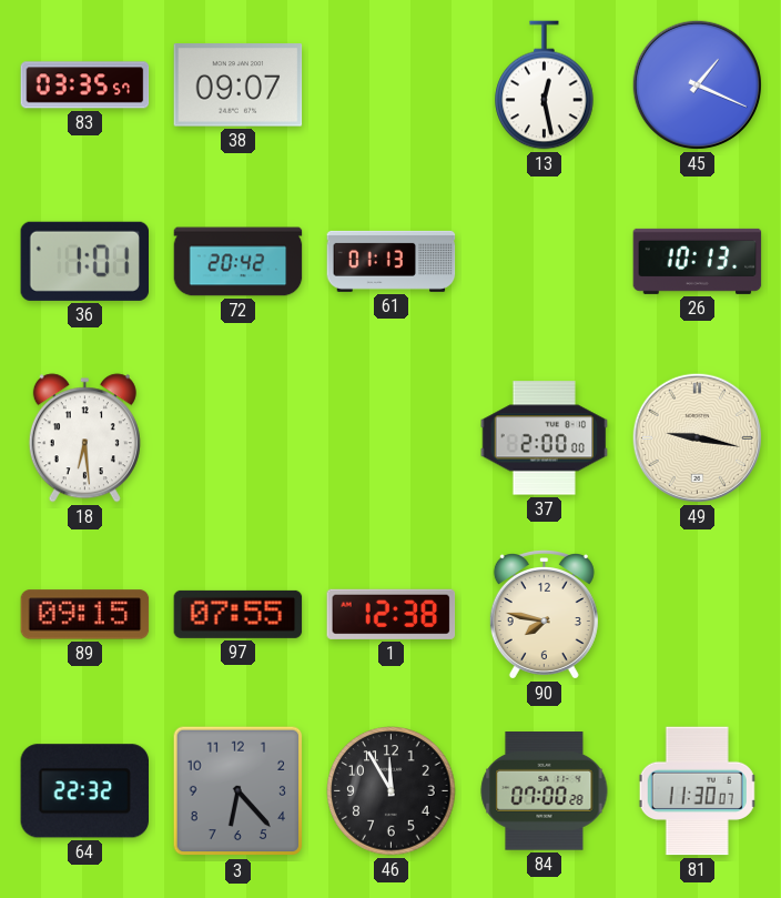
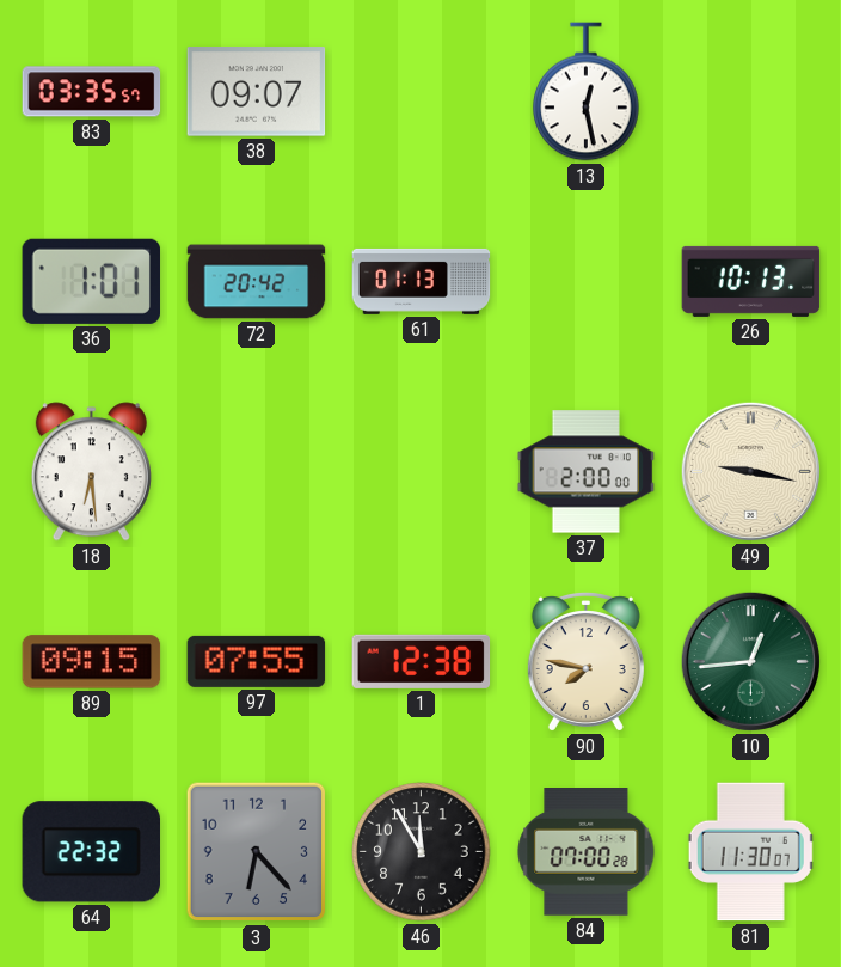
45: 1:19 -> none
10: none -> 12:44
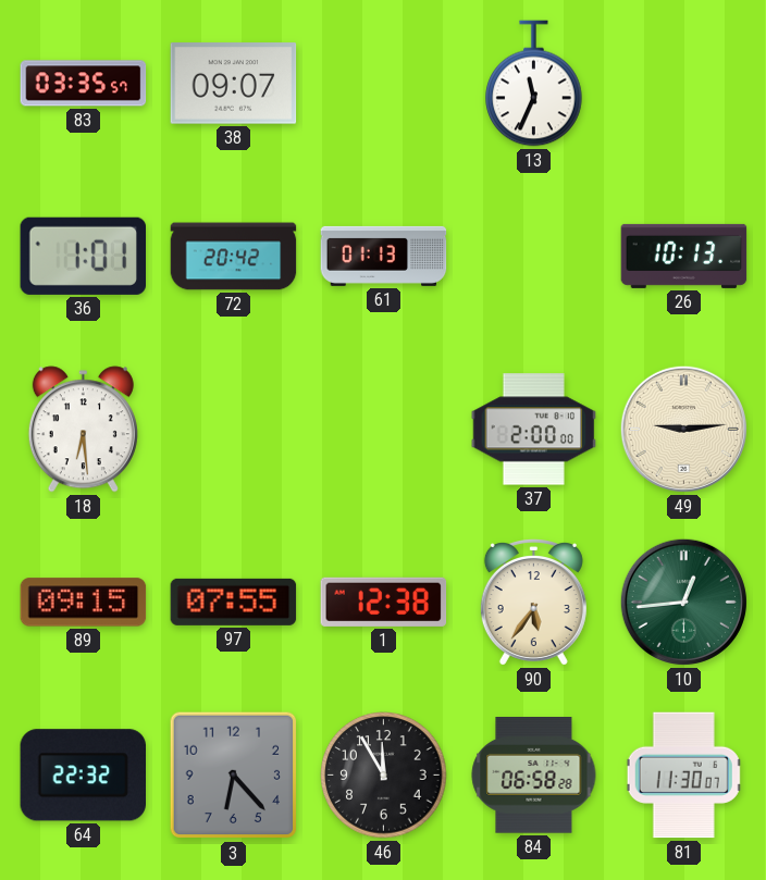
13: 12:28 -> 11:34
49: 9:17 -> 9:14
90: 7:47 -> 5:36
84: 07:00 -> 06:58
